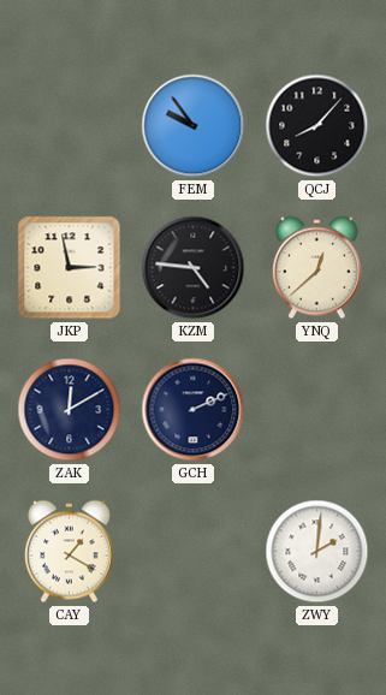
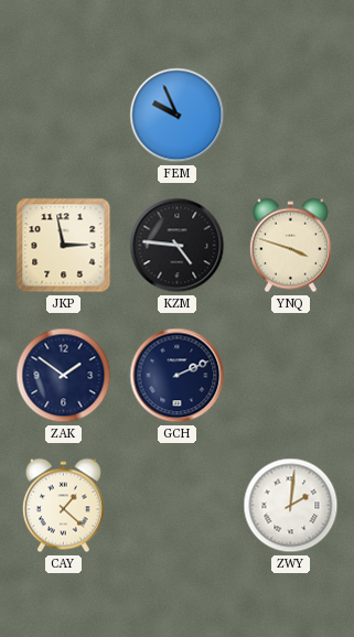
FEM: 9:54 -> 9:56
QCJ: 8:07 -> none
YNQ: 12:38 -> 3:48
ZAK: 12:10 -> 1:51
CAY: 1:20 -> 1:22
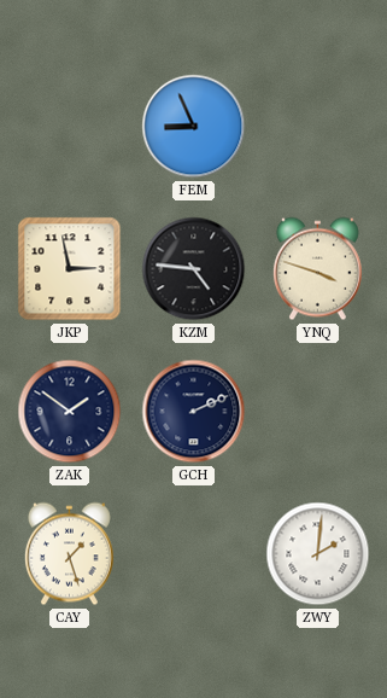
FEM: 9:56 -> 8:56
CAY: 1:22 -> 1:27
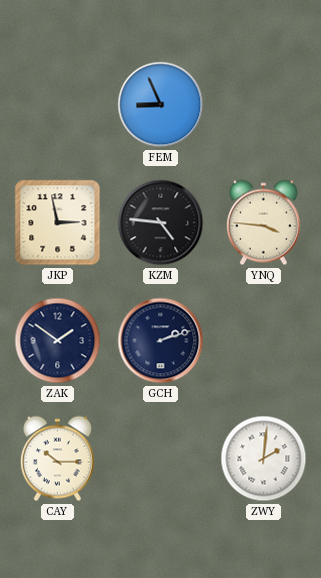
YNQ: 3:48 -> 3:46
GCH: 2:11 -> 2:12
CAY: 1:27 -> 10:15
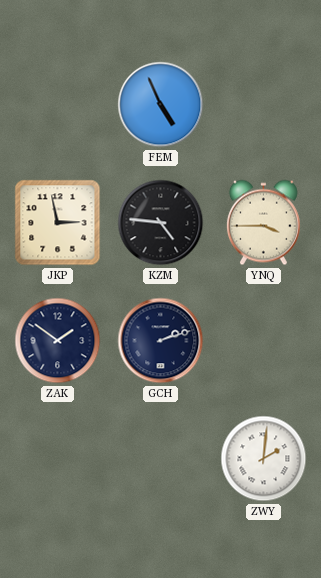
FEM: 8:56 -> 4:56
YNQ: 3:46 -> 3:45
CAY: 10:15 -> none
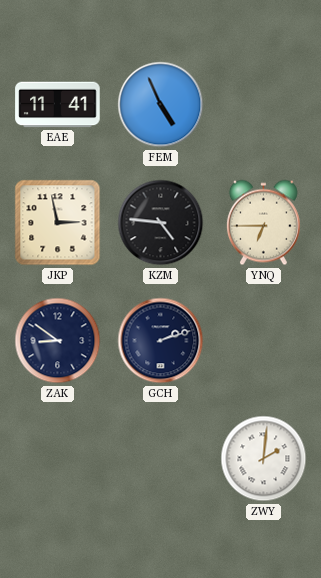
EAE: none -> 11:41
YNQ: 3:45 -> 6:45
ZAK: 1:51 -> 8:51
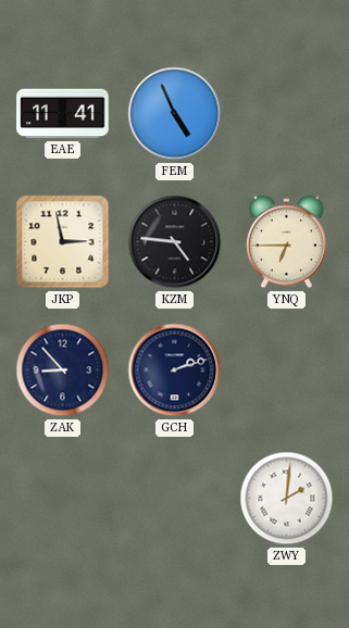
ZAK: 8:51 -> 8:53
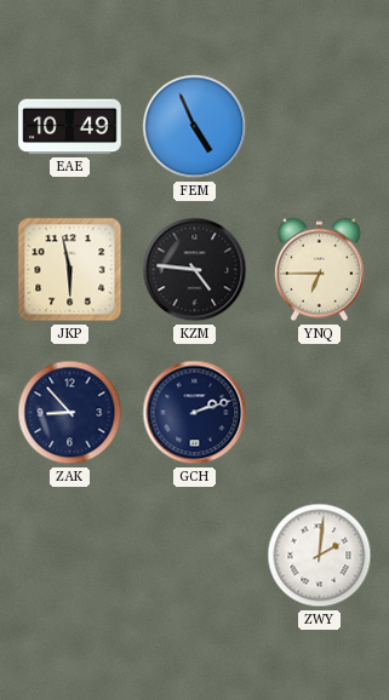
EAE: 11:41 -> 10:49
JKP: 2:58 -> 5:58
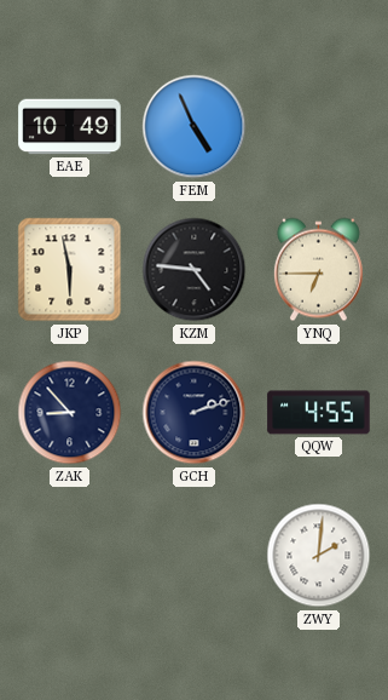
QQW: none -> 4:55
